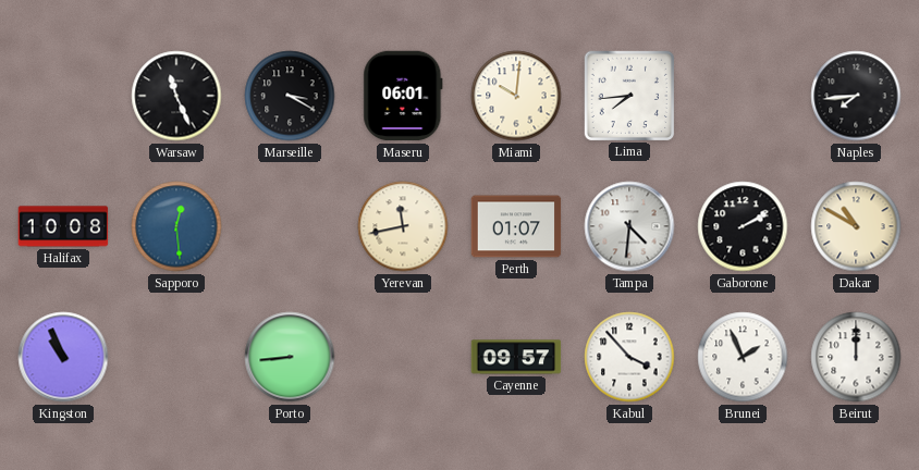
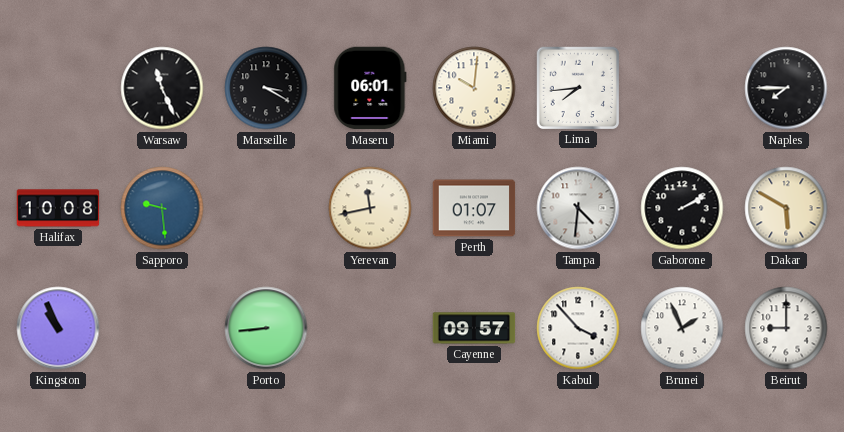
Naples: 7:44 -> 7:45
Sapporo: 12:29 -> 9:29
Dakar: 10:50 -> 5:50
Beirut: 12:00 -> 9:00
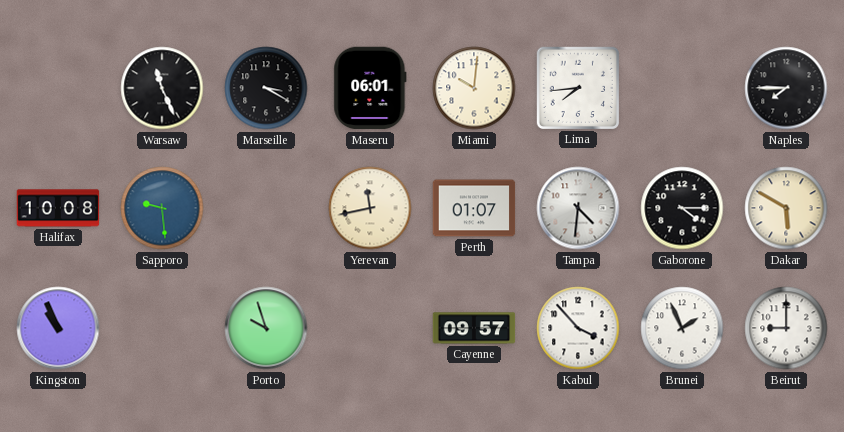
Gaborone: 2:10 -> 4:15
Porto: 8:44 -> 9:57
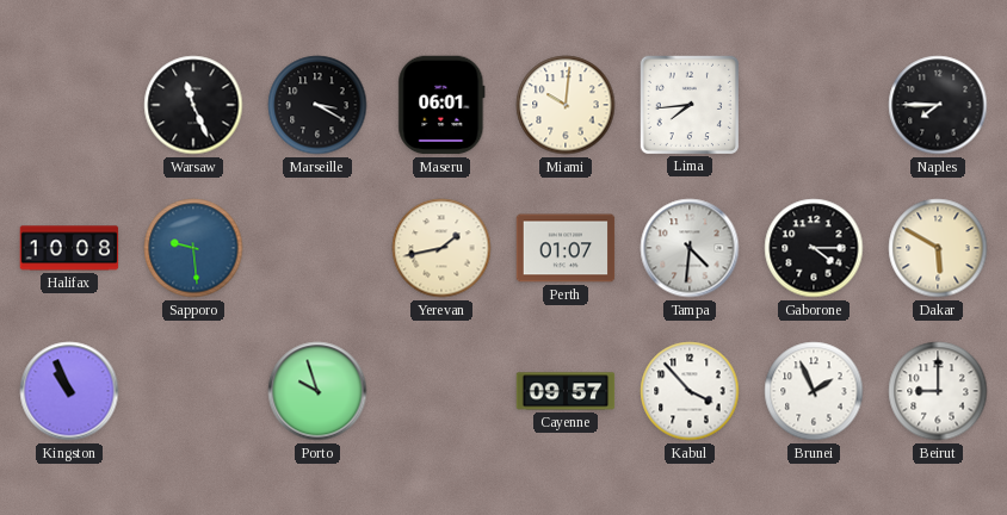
Yerevan: 11:43 -> 1:43
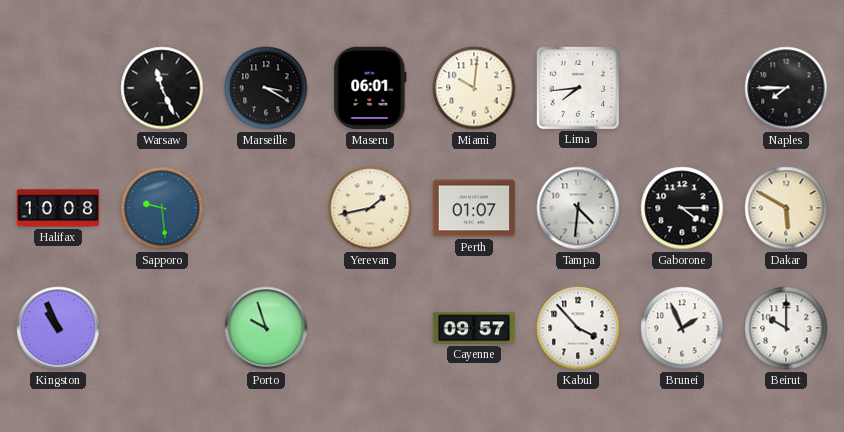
Beirut: 9:00 -> 10:00
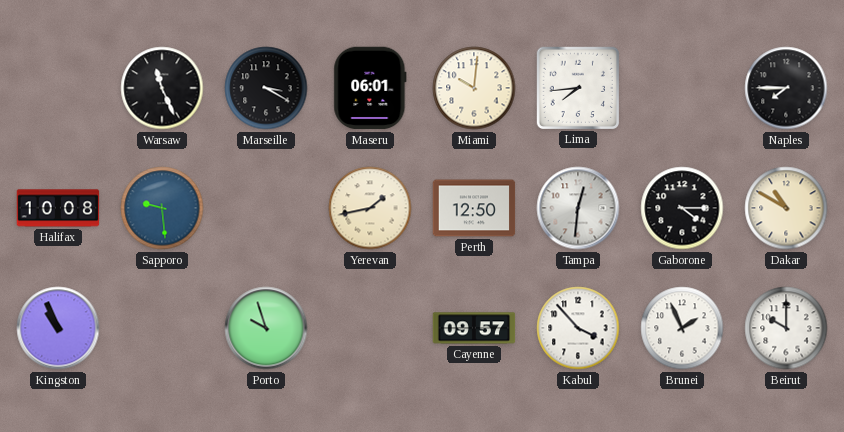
Perth: 01:07 -> 12:50
Tampa: 4:31 -> 12:31
Dakar: 5:50 -> 10:50
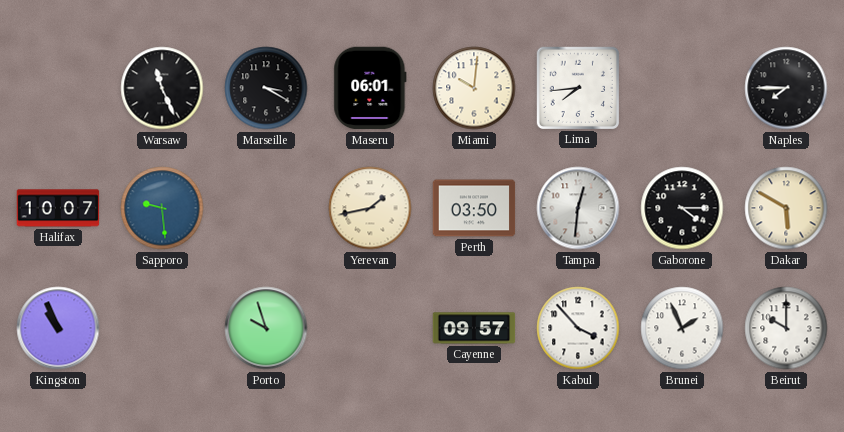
Halifax: 10:08 -> 10:07
Perth: 12:50 -> 03:50
Dakar: 10:50 -> 5:50
